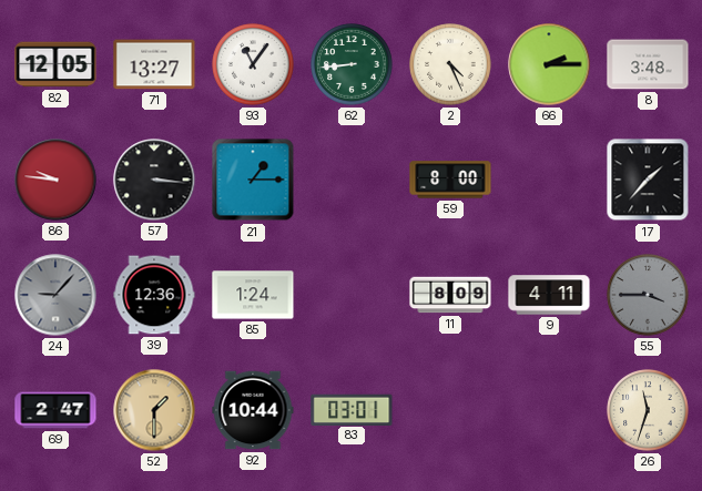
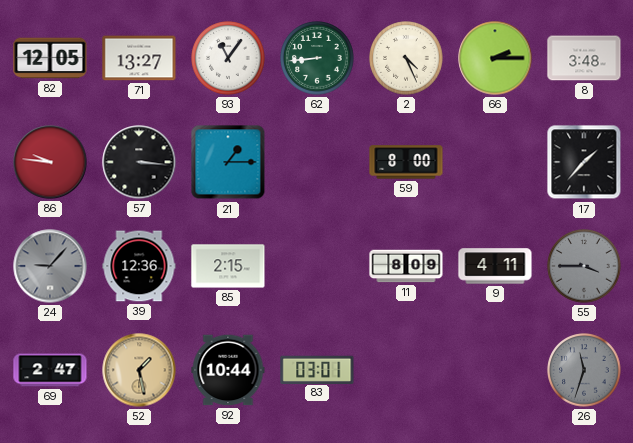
85: 1:24 -> 2:15
52: 1:30 -> 1:28
26 dial: cream -> grey
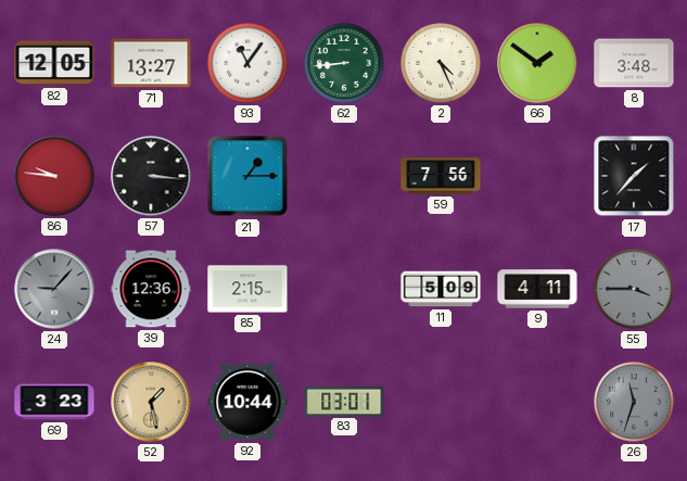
66: 2:15 -> 1:51
59: 8:00 -> 7:56
11: 8:09 -> 5:09
69: 2:47 -> 3:23
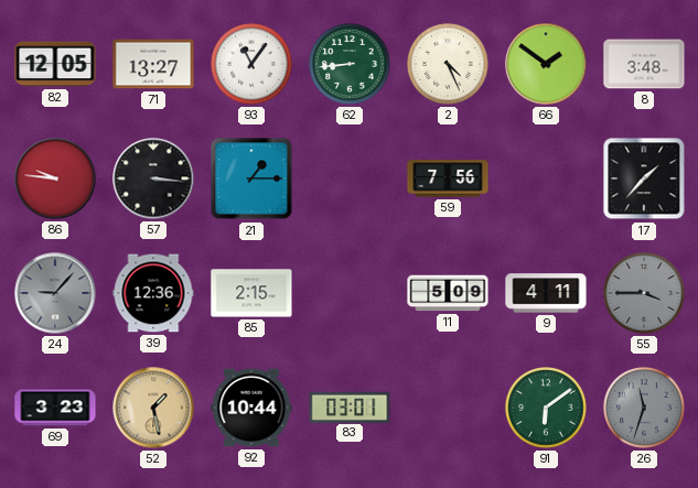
91: none -> 6:09
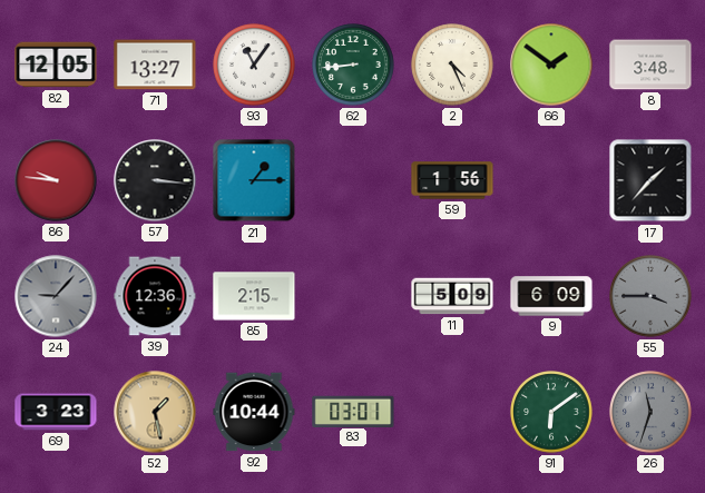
59: 7:56 -> 1:56
9: 4:11 -> 6:09
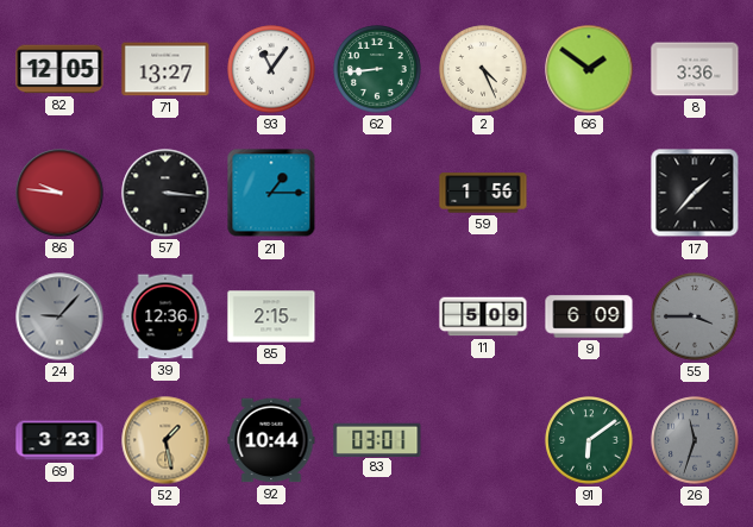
8: 3:48 -> 3:36
